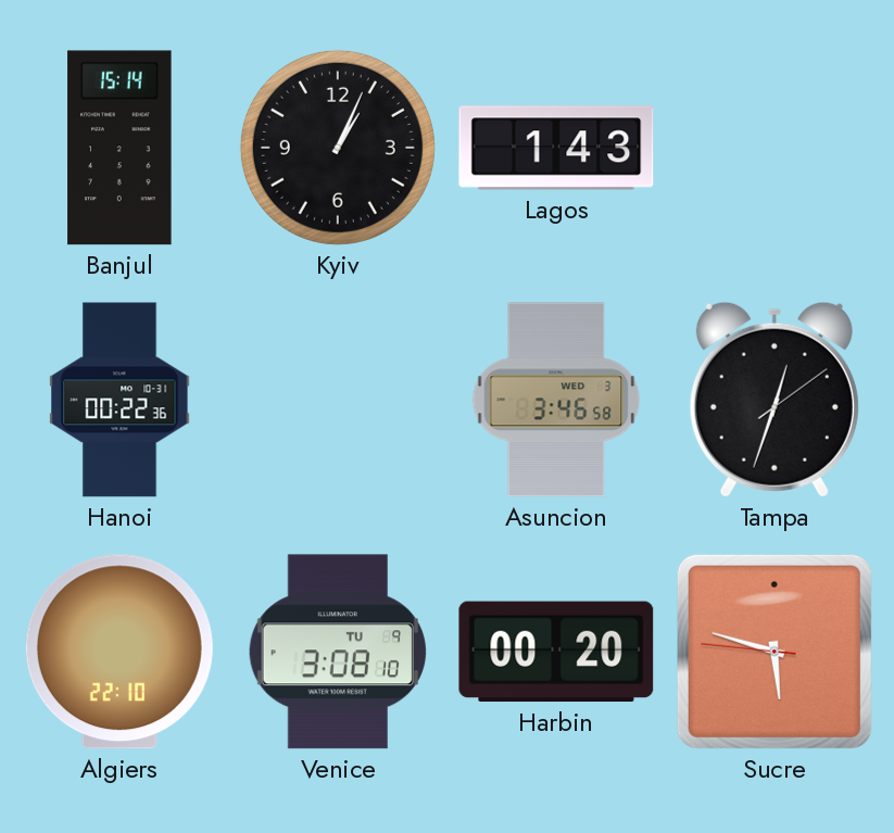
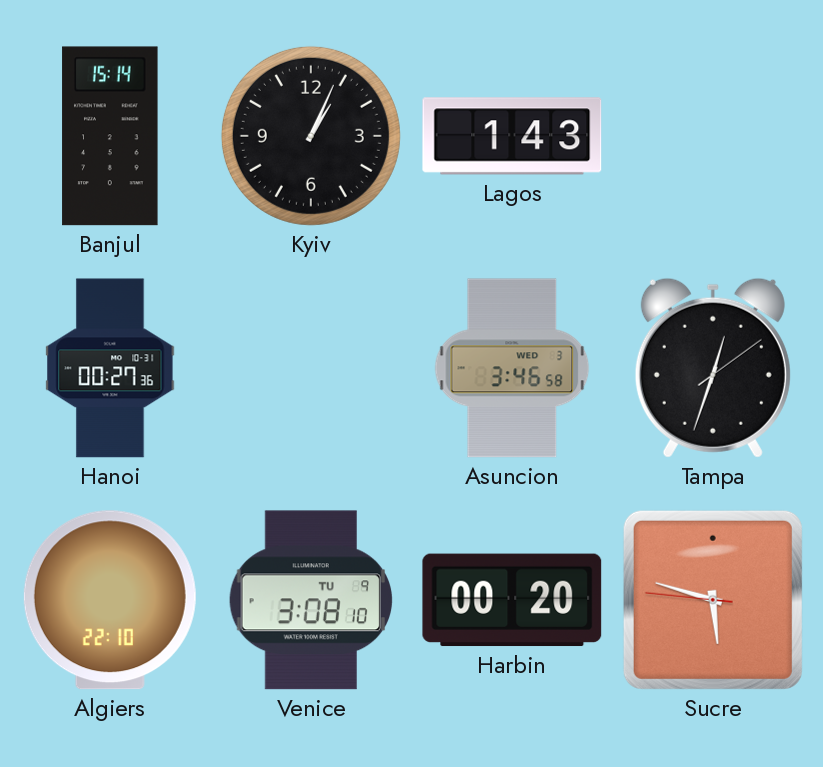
Hanoi: 00:22 -> 00:27
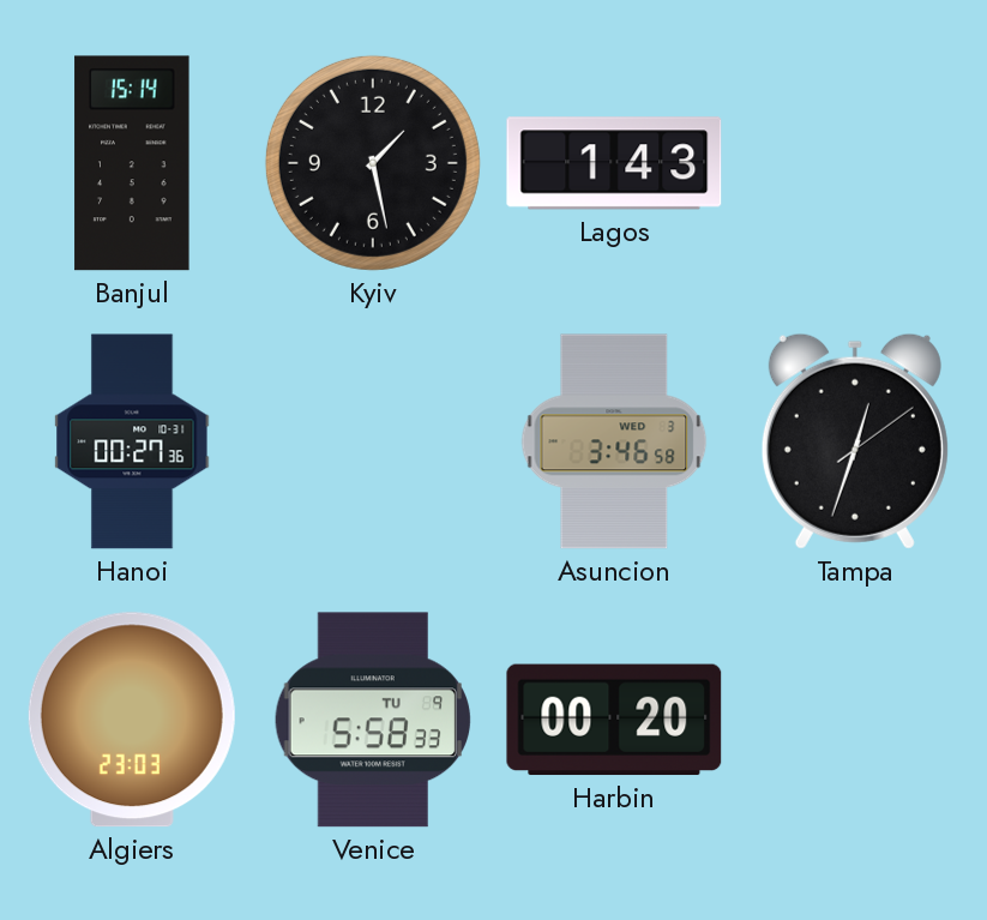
Kyiv: 1:04 -> 1:28
Algiers: 22:10 -> 23:03
Venice: 3:08 -> 5:58
Sucre: 5:47 -> none
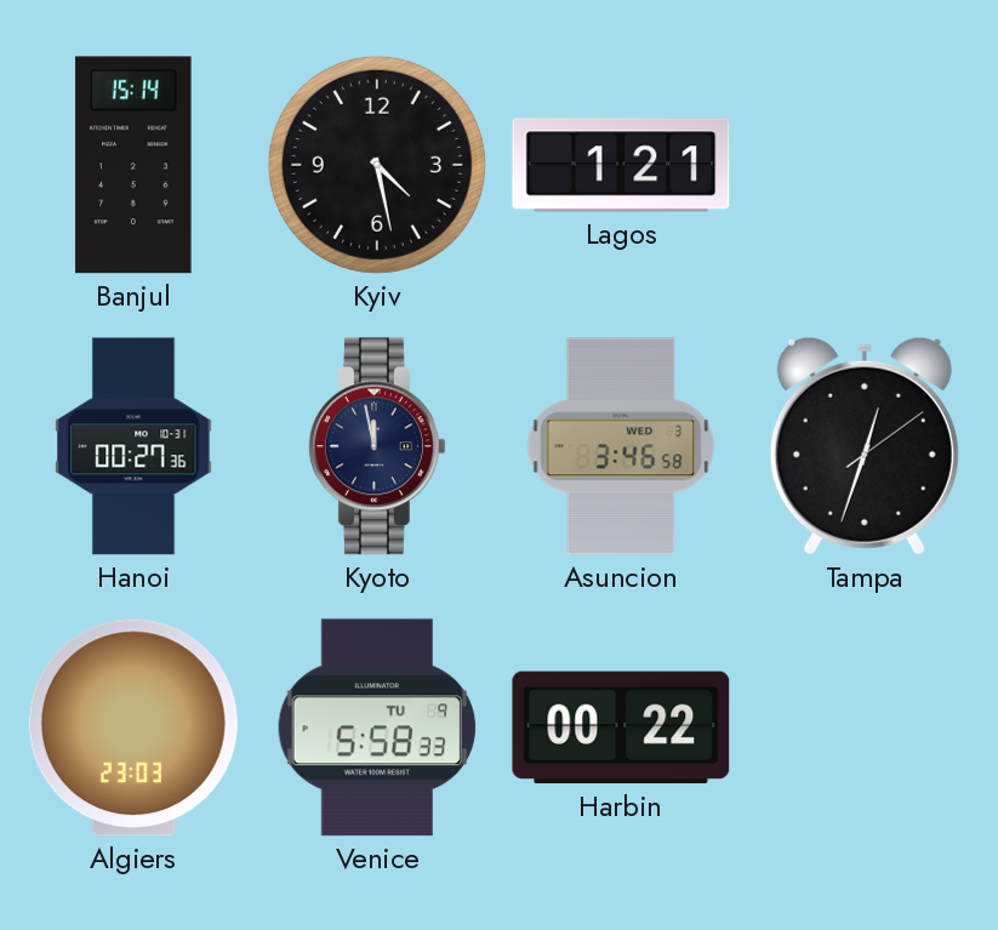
Kyiv: 1:28 -> 4:28
Lagos: 1:43 -> 1:21
Kyoto: none -> 11:58
Harbin: 00:20 -> 00:22
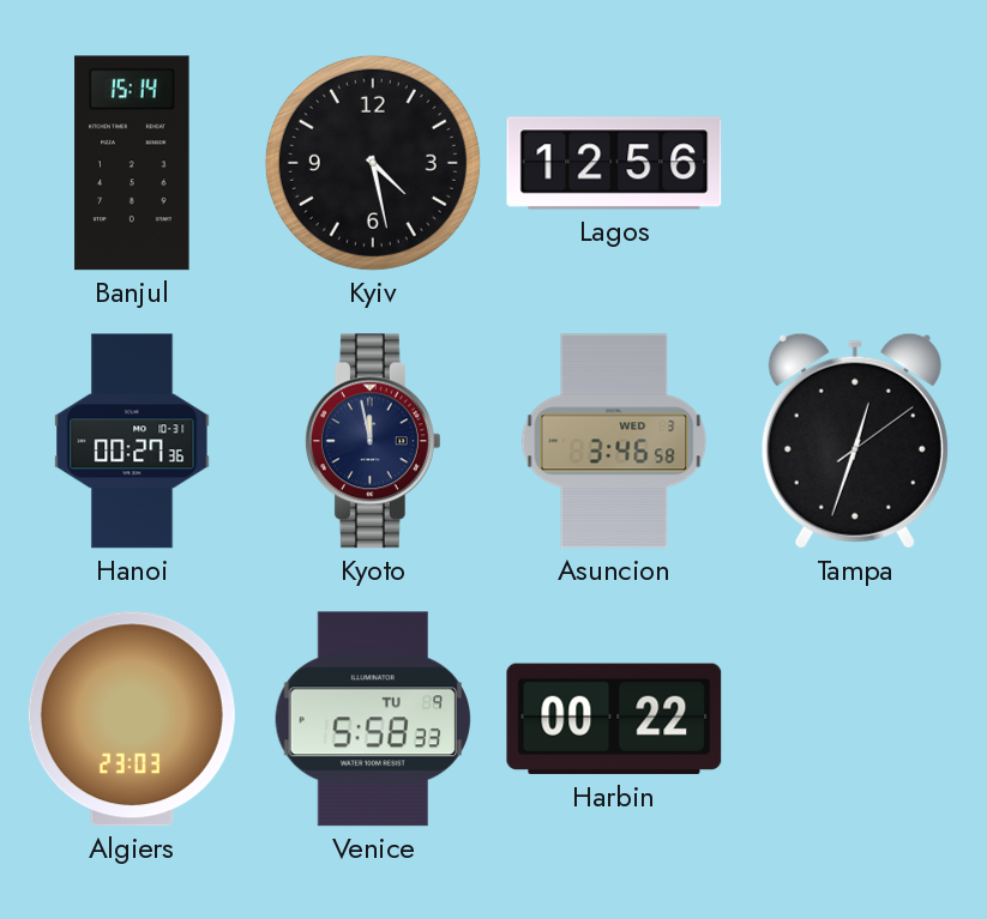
Lagos: 1:21 -> 12:56
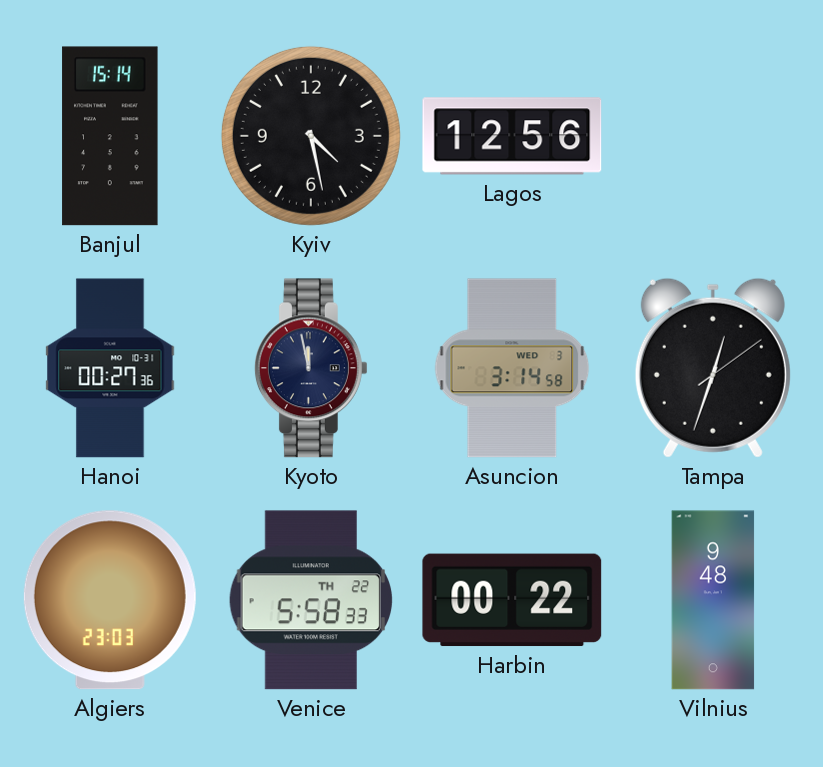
Asuncion: 3:46 -> 3:14
Venice date: TU 9 -> TH 22
Vilnius: none -> 9:48
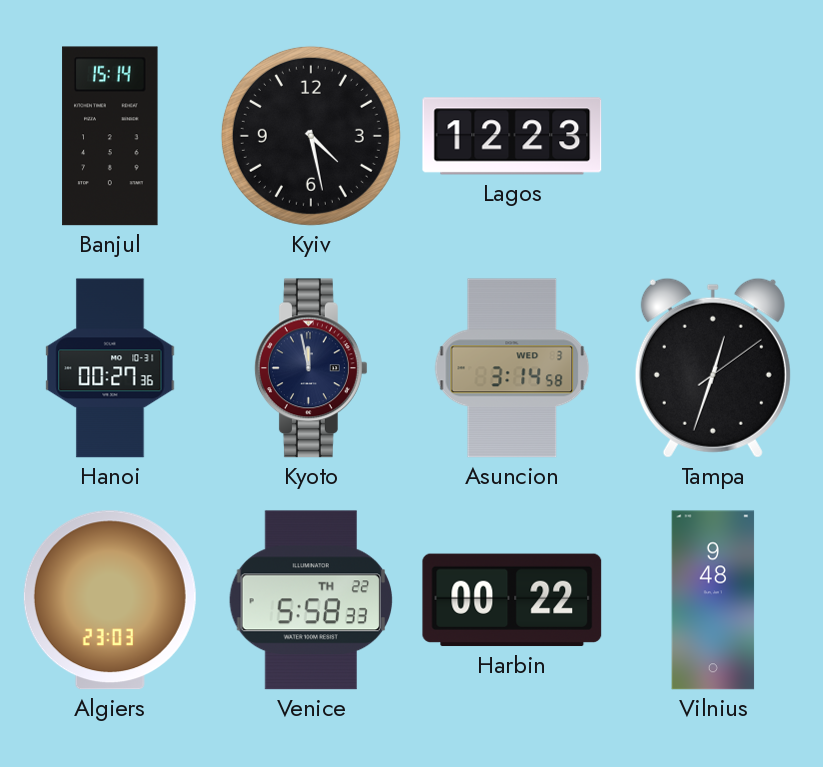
Lagos: 12:56 -> 12:23
